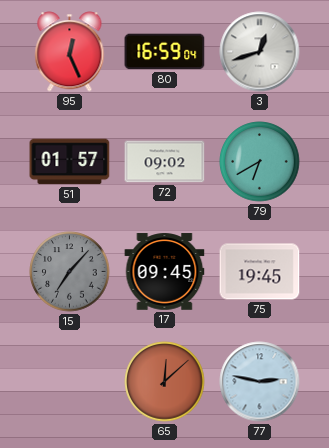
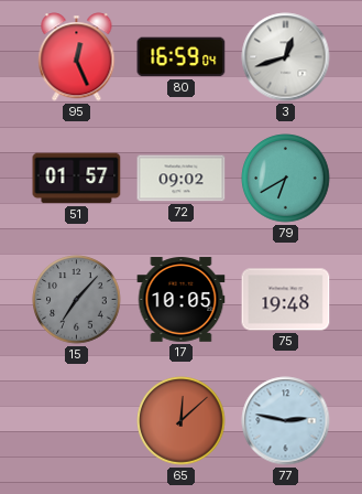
17: 09:45 -> 10:05
75: 19:45 -> 19:48
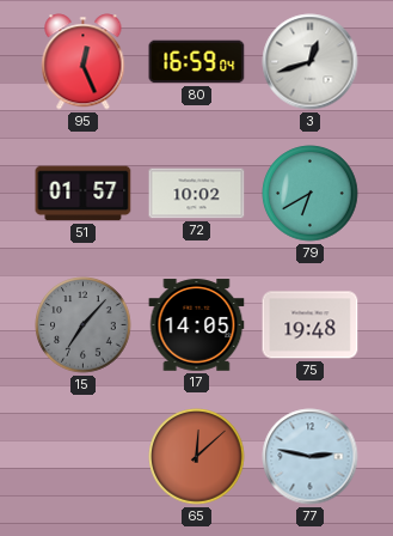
72: 09:02 -> 10:02
17: 10:05 -> 14:05
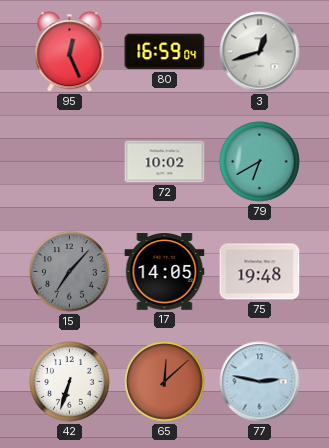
51: 01:57 -> none
42: none -> 6:33
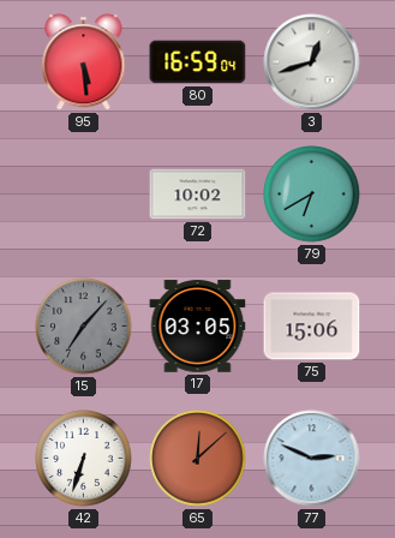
95: 12:26 -> 5:29
17: 14:05 -> 03:05
75: 19:48 -> 15:06
77: 2:47 -> 2:49
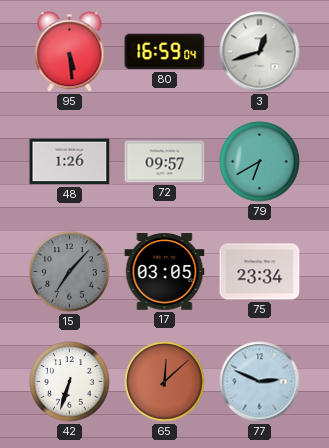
48: none -> 1:26
72: 10:02 -> 09:57
75: 15:06 -> 23:34
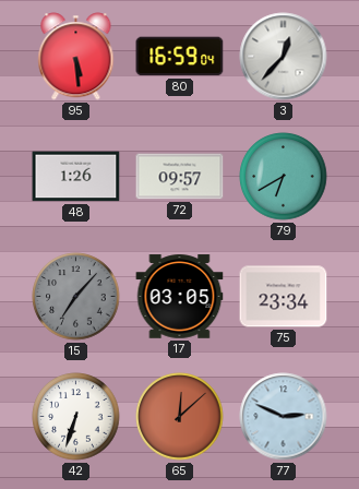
3: 12:42 -> 12:37
